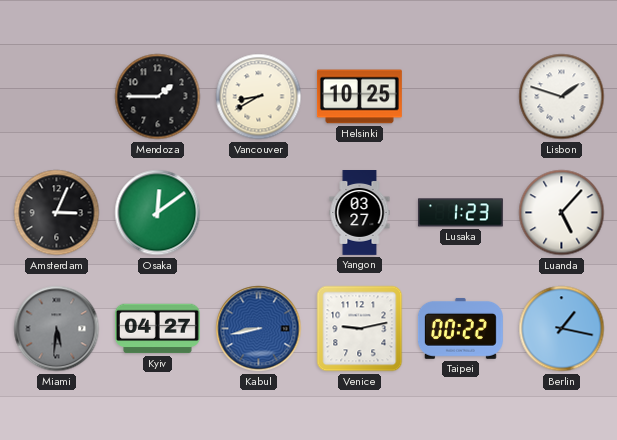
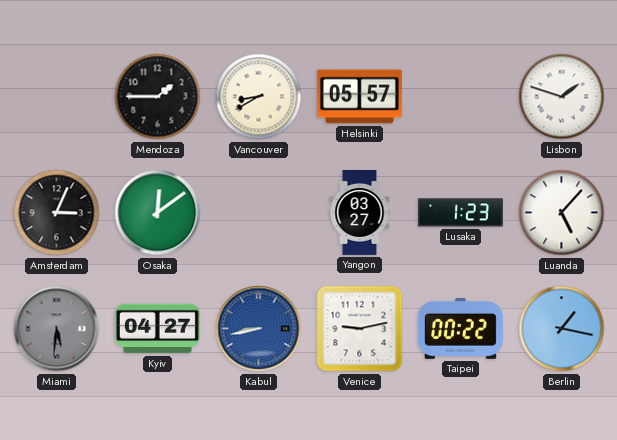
Helsinki: 10:25 -> 05:57
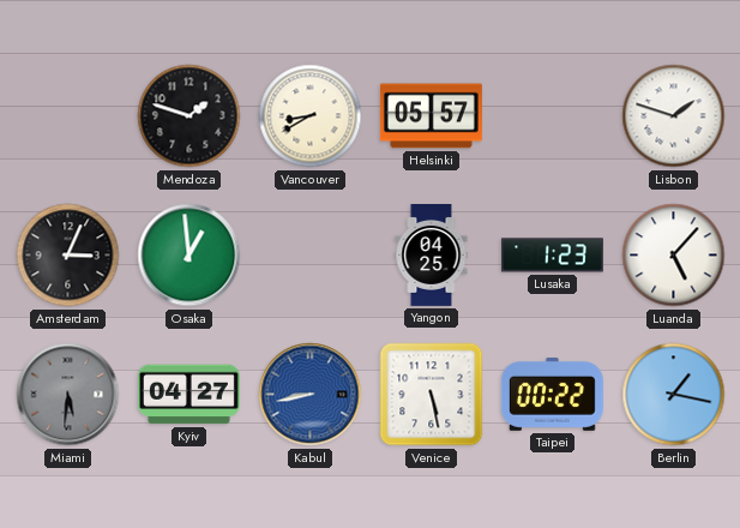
Mendoza: 1:45 -> 1:48
Osaka: 12:09 -> 12:59
Yangon: 03:27 -> 04:25
Venice: 9:13 -> 5:28
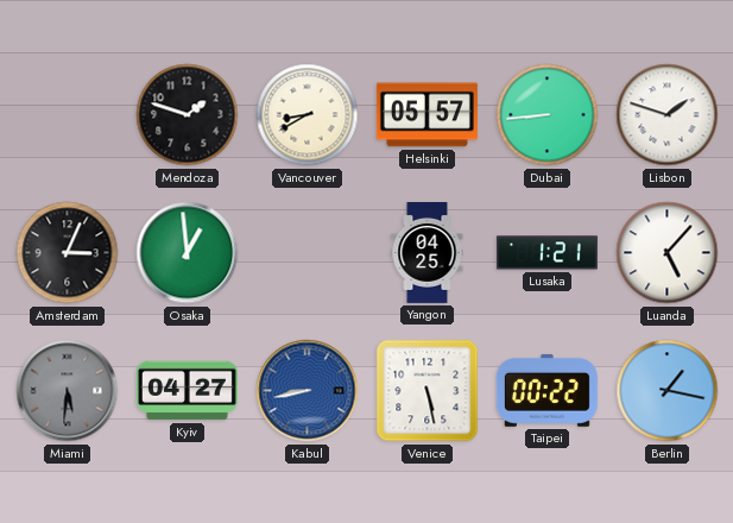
Dubai: none -> 8:44
Lusaka: 1:23 -> 1:21
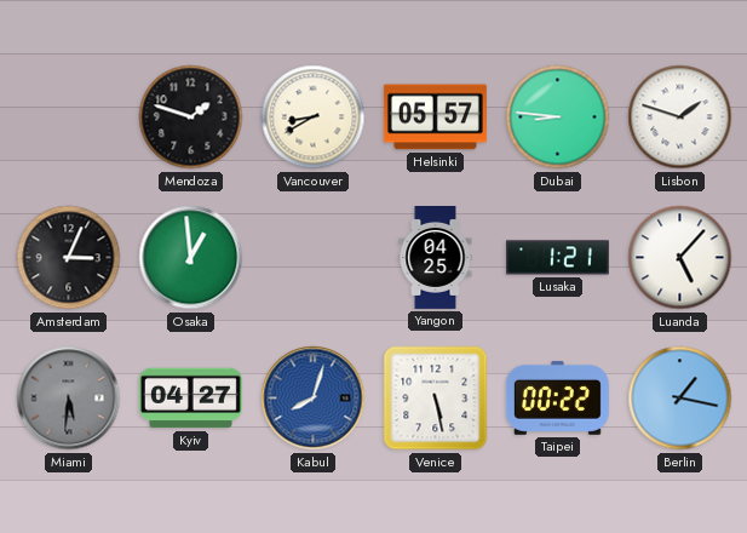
Dubai: 8:44 -> 8:46
Kabul: 8:43 -> 8:03
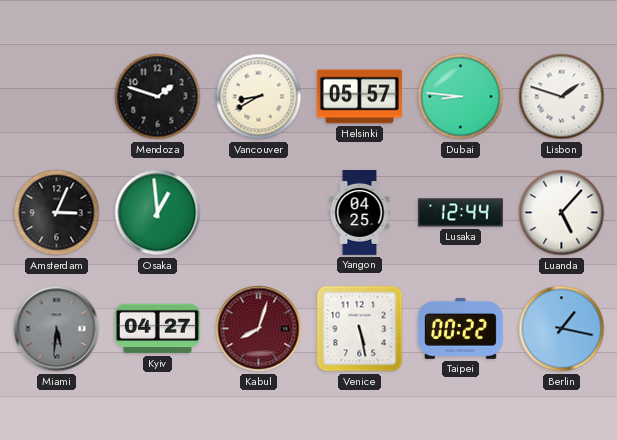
Lusaka: 1:21 -> 12:44
Kabul dial: blue -> burgundy
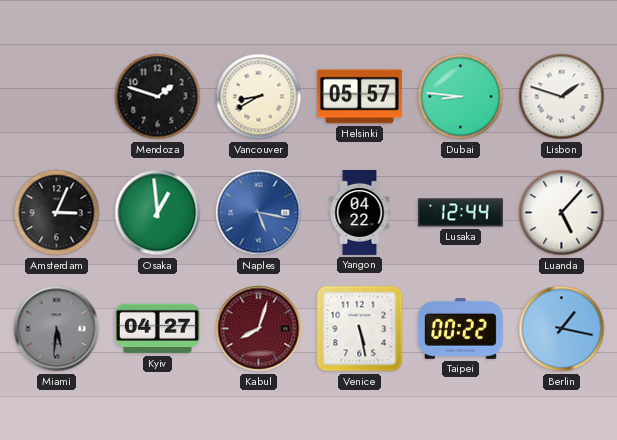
Naples: none -> 5:17
Yangon: 04:25 -> 04:22
